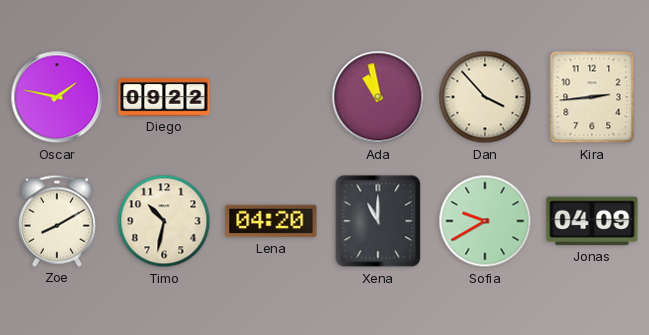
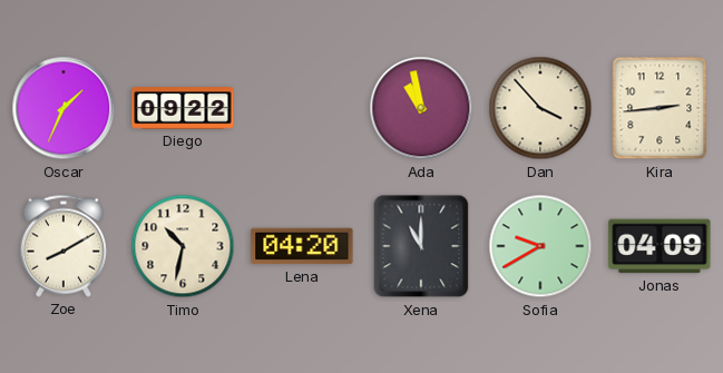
Oscar: 1:47 -> 1:34
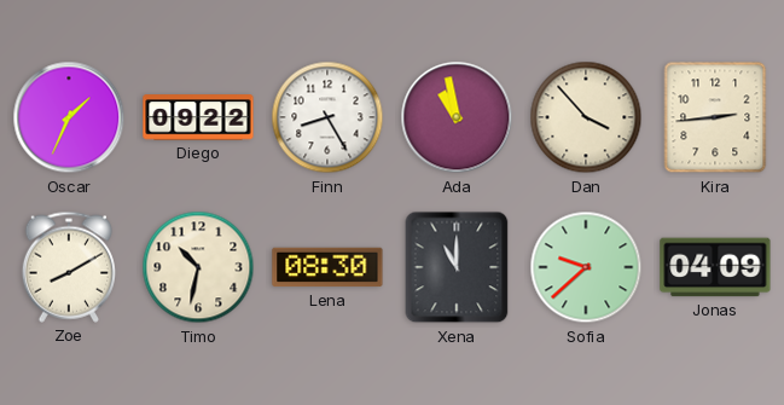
Finn: none -> 8:25
Lena: 04:20 -> 08:30
Sofia: 9:40 -> 9:38
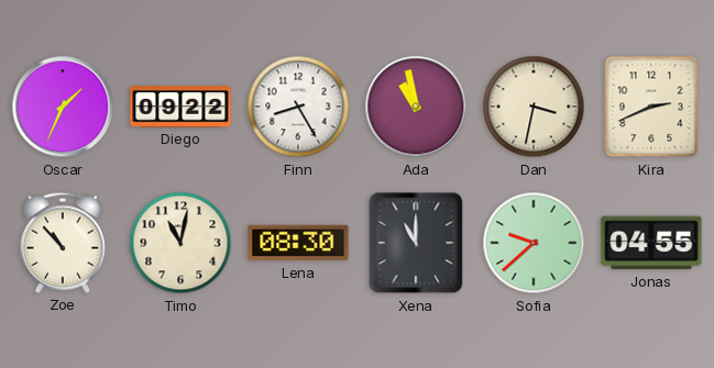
Dan: 3:53 -> 3:32
Kira: 2:44 -> 2:41
Zoe: 8:10 -> 10:53
Timo: 10:32 -> 11:02
Jonas: 04:09 -> 04:55
